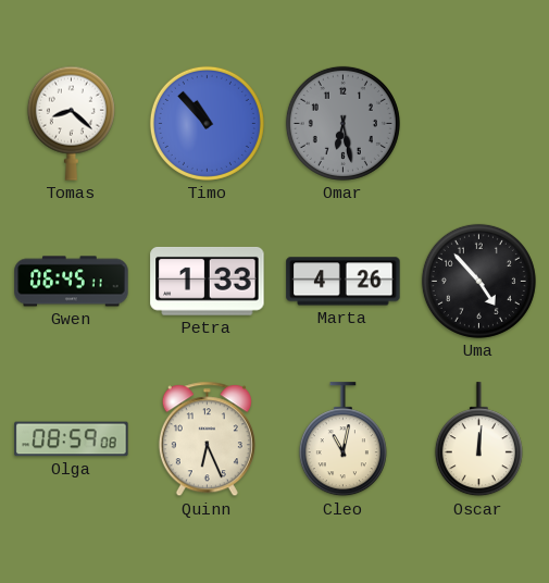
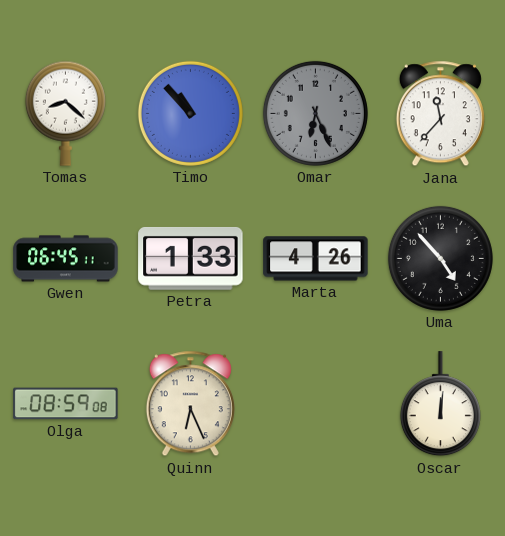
Omar: 6:28 -> 6:26
Jana: none -> 11:37
Cleo: 11:02 -> none
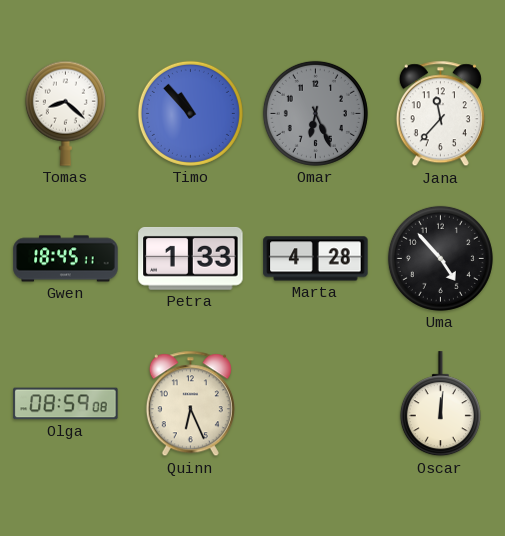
Gwen: 06:45 -> 18:45
Marta: 4:26 -> 4:28
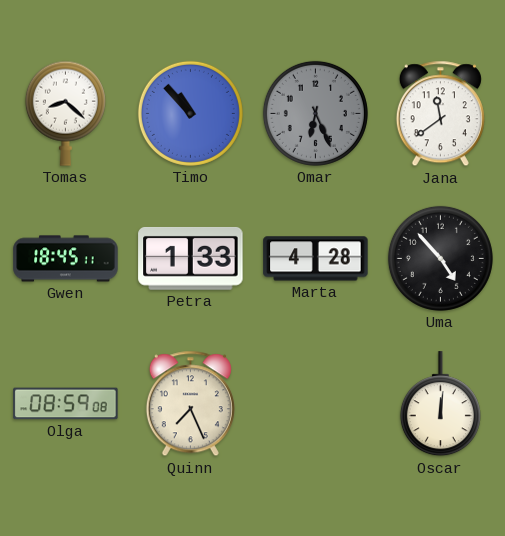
Jana: 11:37 -> 11:39
Quinn: 6:26 -> 7:26
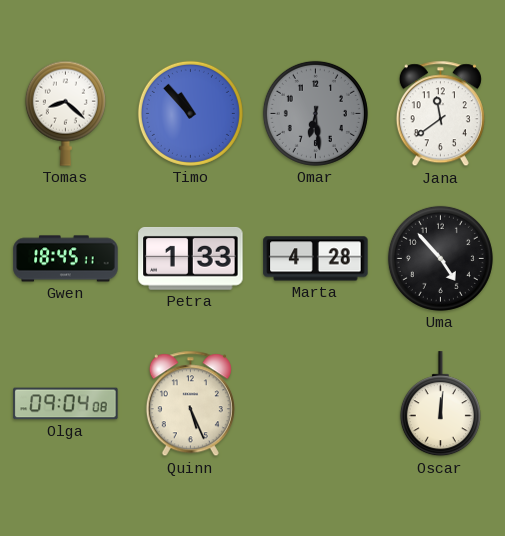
Omar: 6:26 -> 6:29
Olga: 08:59 -> 09:04
Quinn: 7:26 -> 5:26
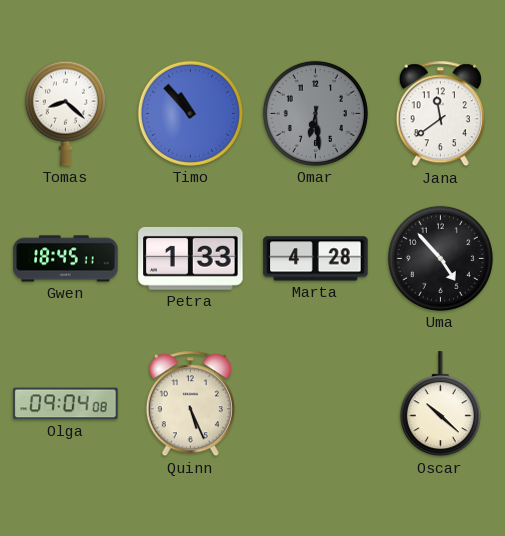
Oscar: 12:01 -> 10:22
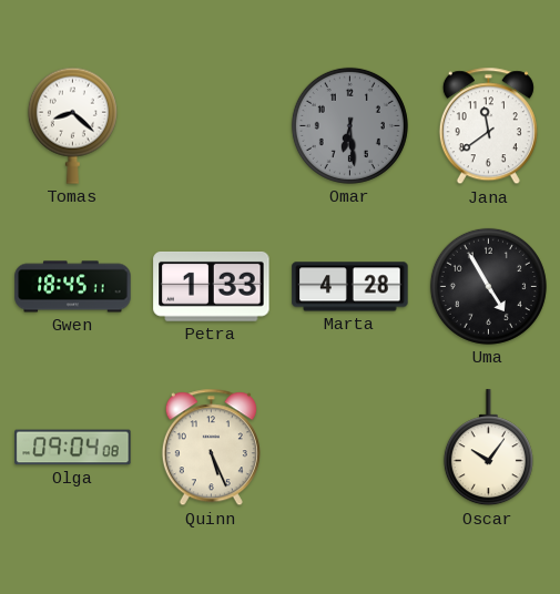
Timo: 10:53 -> none
Uma: 4:53 -> 4:55
Oscar: 10:22 -> 10:06
